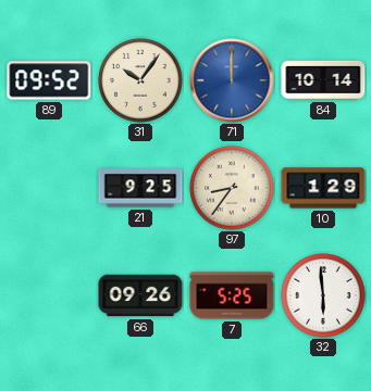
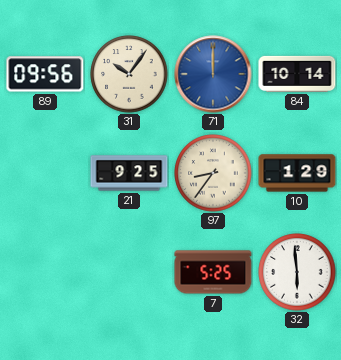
89: 09:52 -> 09:56
66: 09:26 -> none
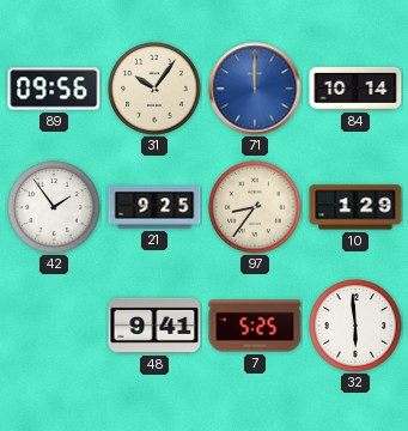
42: none -> 1:54
48: none -> 9:41
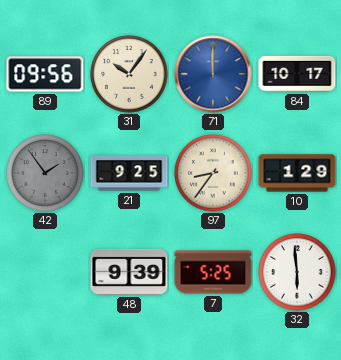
84: 10:14 -> 10:17
42 dial: white -> grey
48: 9:41 -> 9:39
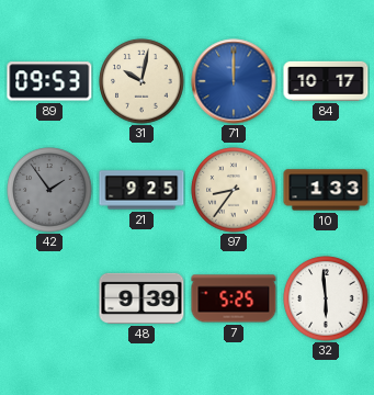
89: 09:56 -> 09:53
31: 10:06 -> 10:02
10: 1:29 -> 1:33
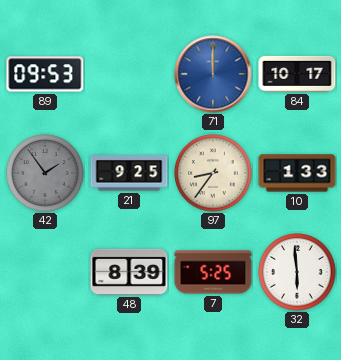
31: 10:02 -> none
48: 9:39 -> 8:39
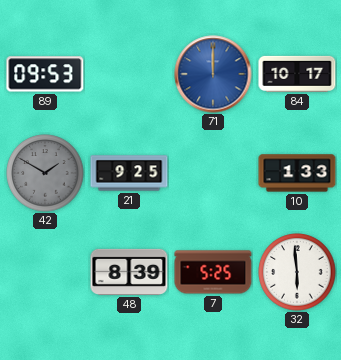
42: 1:54 -> 1:50
97: 8:36 -> none
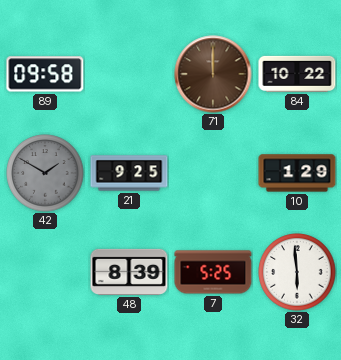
89: 09:53 -> 09:58
71 dial: blue -> brown
84: 10:17 -> 10:22
10: 1:33 -> 1:29
